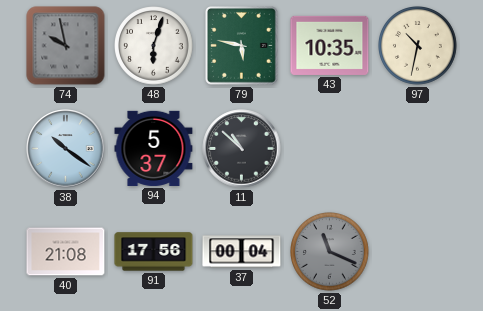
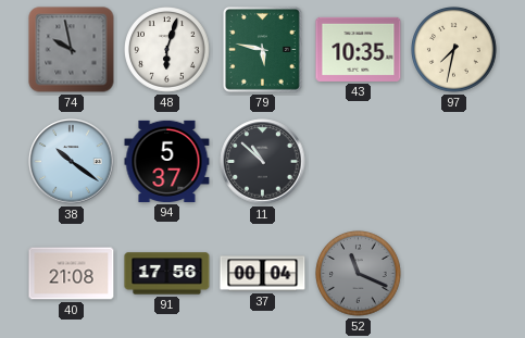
97: 10:32 -> 7:32
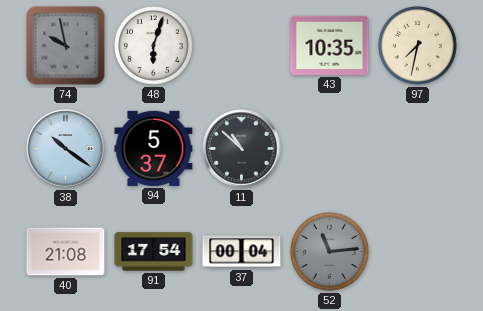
79: 5:47 -> none
91: 17:56 -> 17:54
52: 11:19 -> 11:14
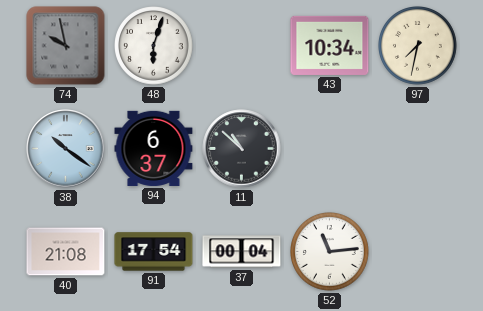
43: 10:35 -> 10:34
94: 5:37 -> 6:37
52 dial: grey -> white
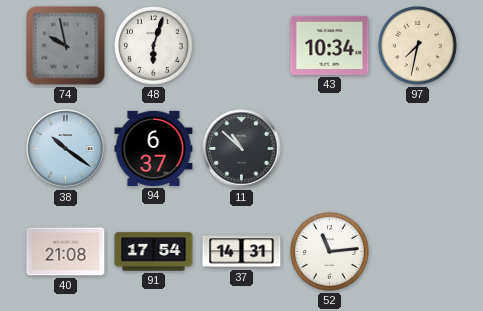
37: 00:04 -> 14:31
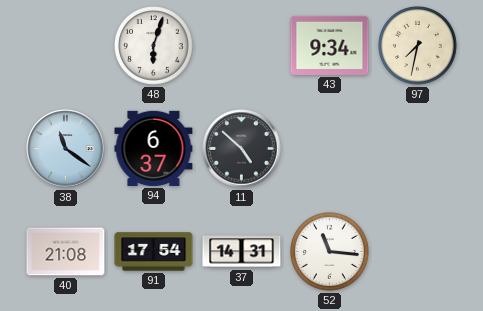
74: 9:58 -> none
43: 10:34 -> 9:34
38: 10:21 -> 11:21
11: 10:52 -> 4:52
52: 11:14 -> 11:16
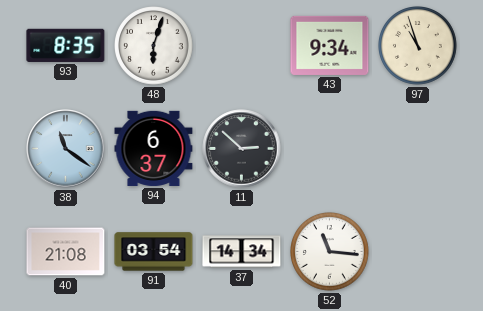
93: none -> 8:35
97: 7:32 -> 10:57
11: 4:52 -> 2:52
91: 17:54 -> 03:54
37: 14:31 -> 14:34
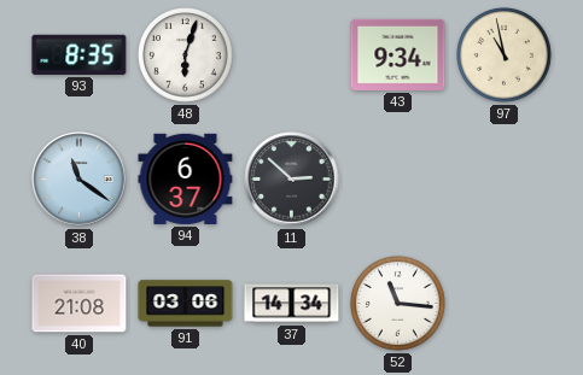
97: 10:57 -> 10:58
91: 03:54 -> 03:06
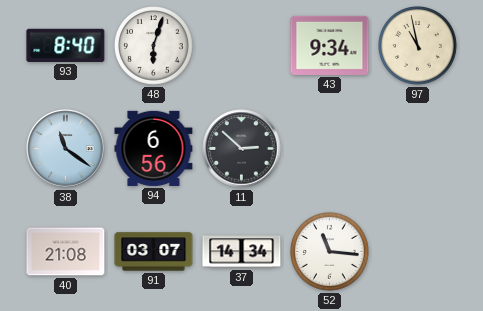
93: 8:35 -> 8:40
94: 6:37 -> 6:56
91: 03:06 -> 03:07
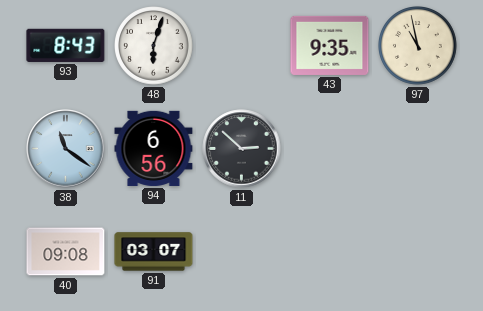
93: 8:40 -> 8:43
43: 9:34 -> 9:35
40: 21:08 -> 09:08
37: 14:34 -> none
52: 11:16 -> none
